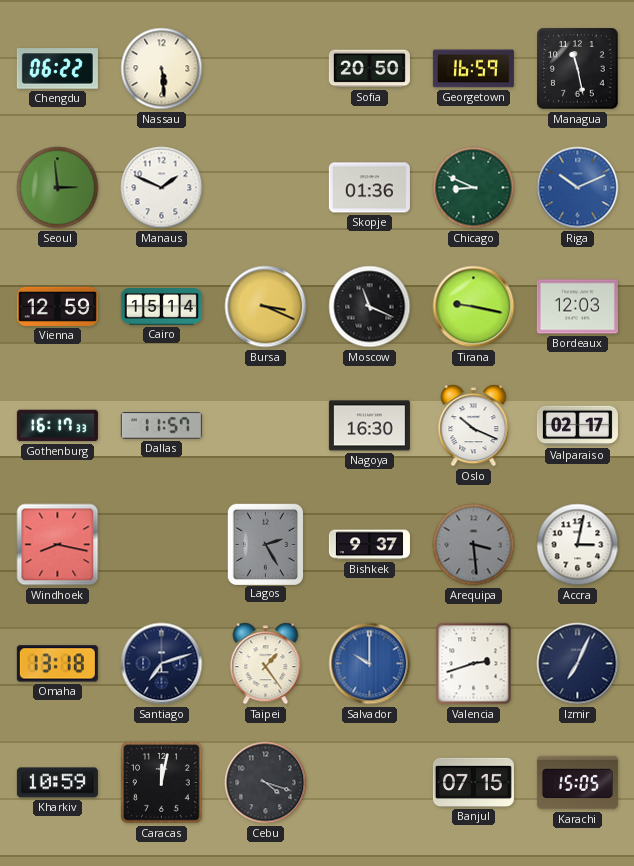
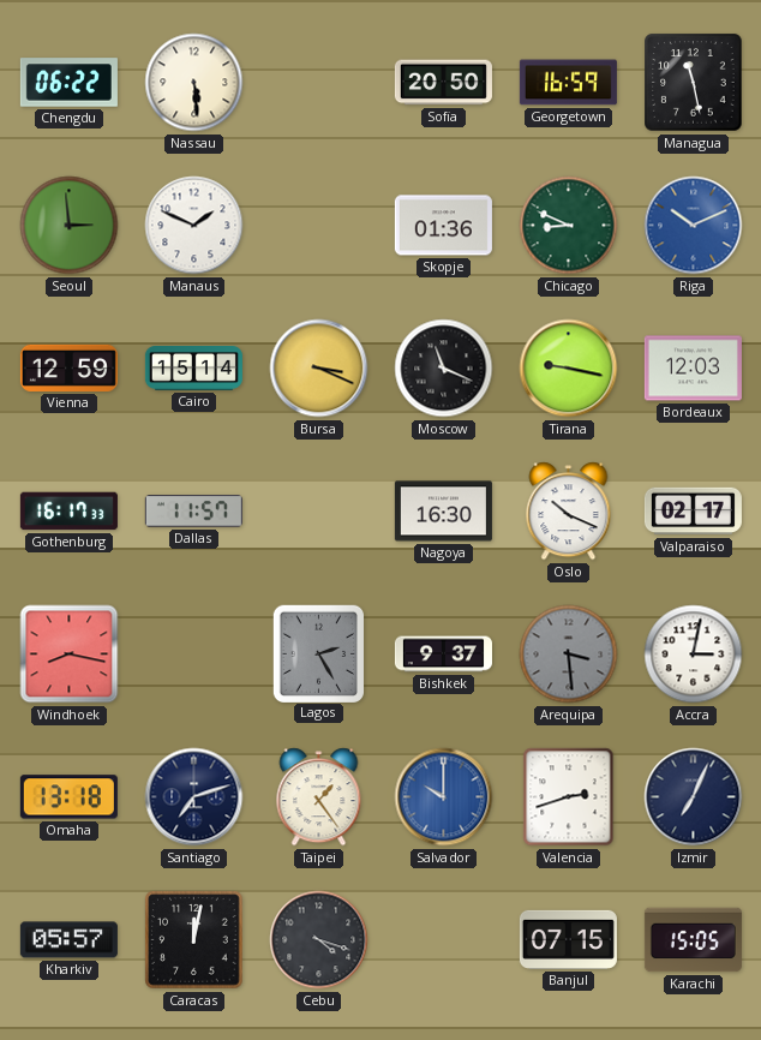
Kharkiv: 10:59 -> 05:57
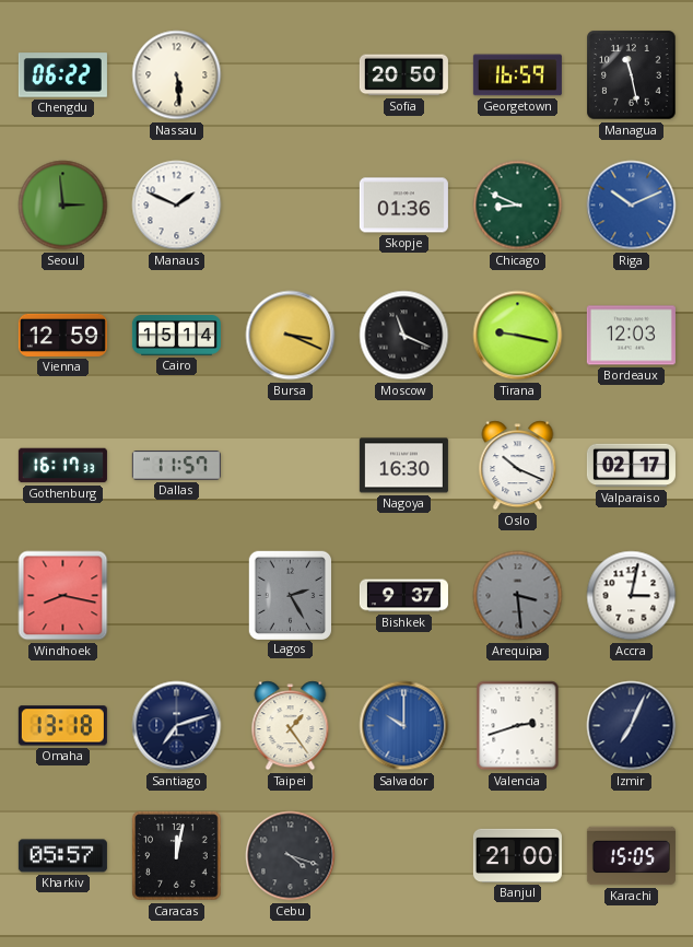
Banjul: 07:15 -> 21:00
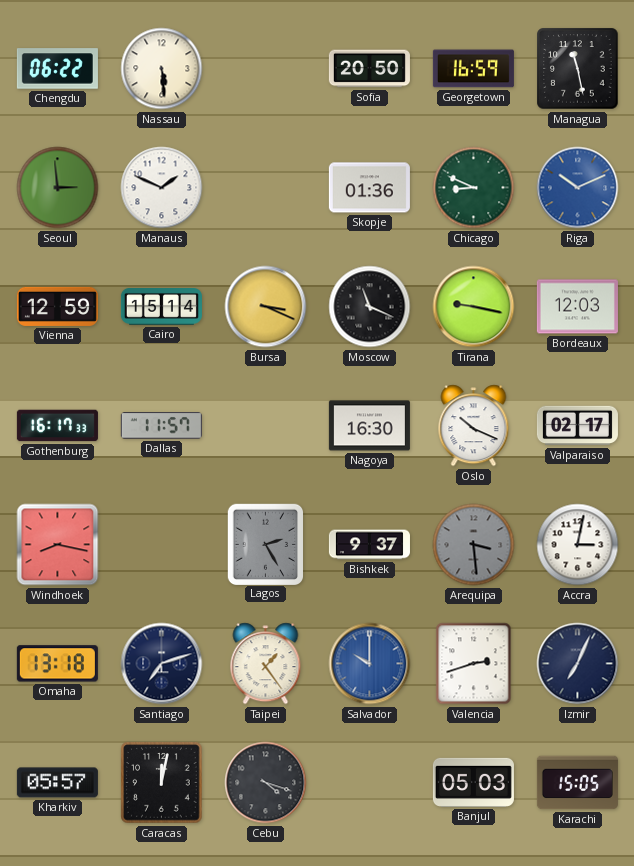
Banjul: 21:00 -> 05:03
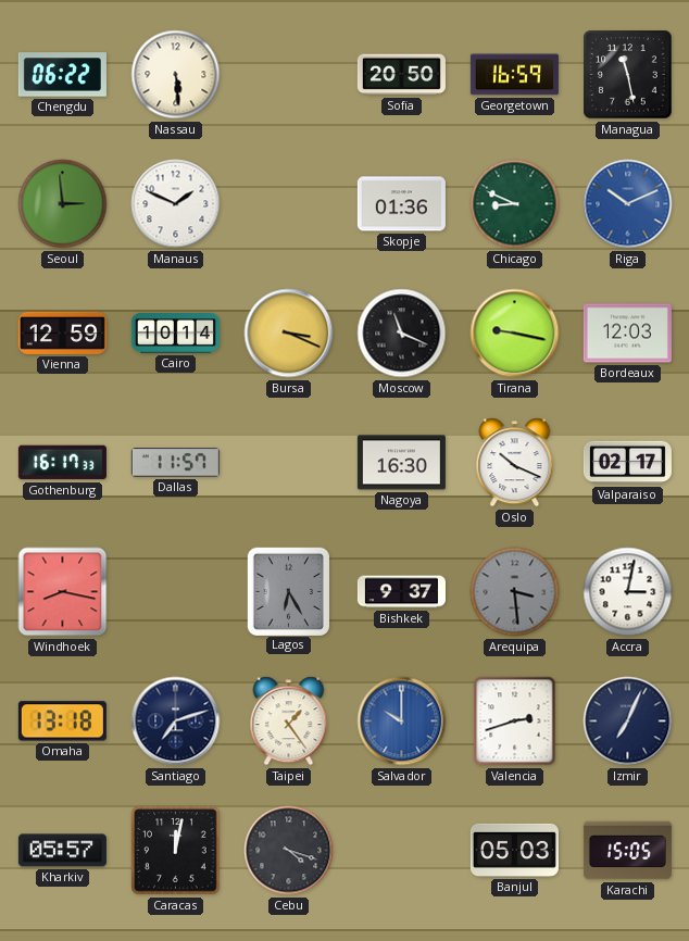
Cairo: 15:14 -> 10:14
Lagos: 2:25 -> 6:25
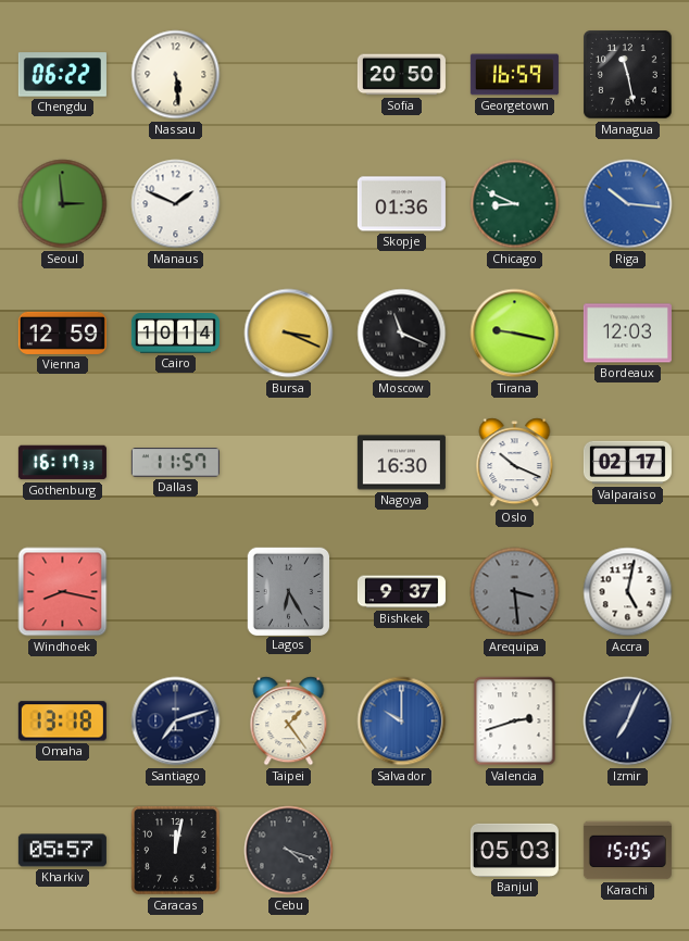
Riga: 10:11 -> 10:16
Accra: 3:02 -> 5:02
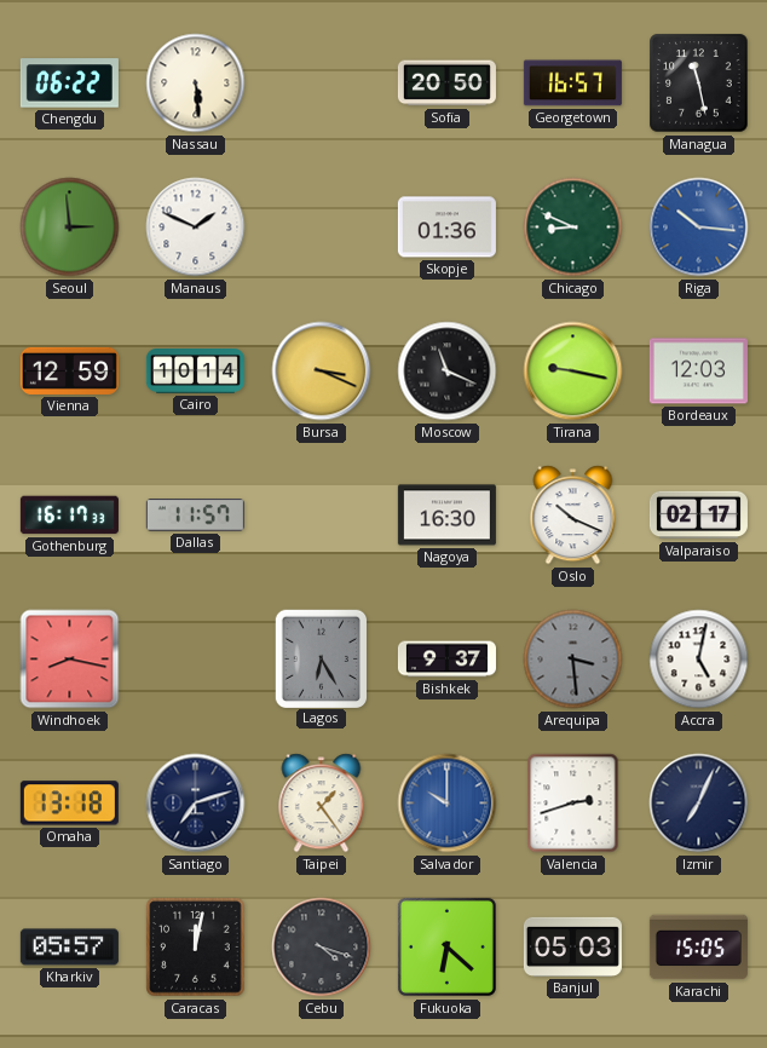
Georgetown: 16:59 -> 16:57
Fukuoka: none -> 6:22
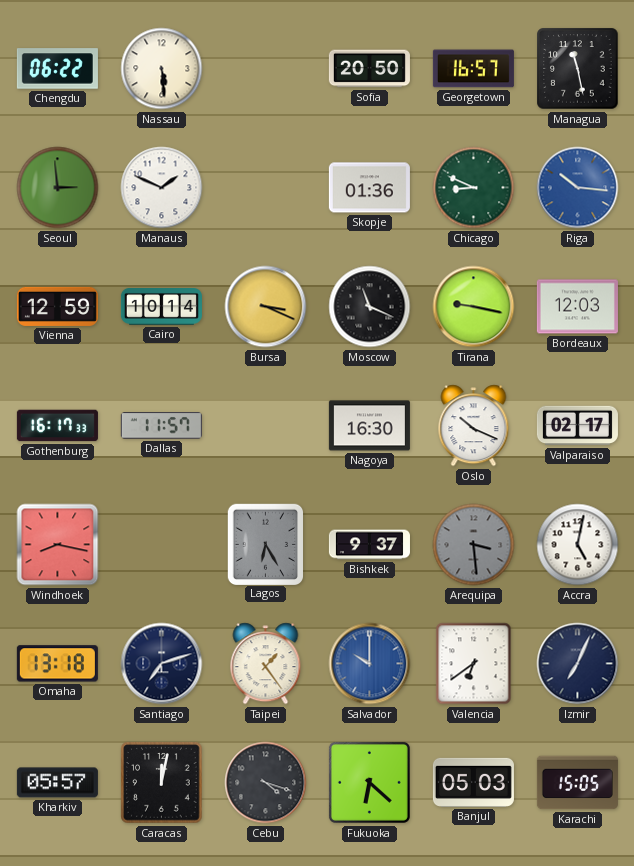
Valencia: 2:42 -> 6:39
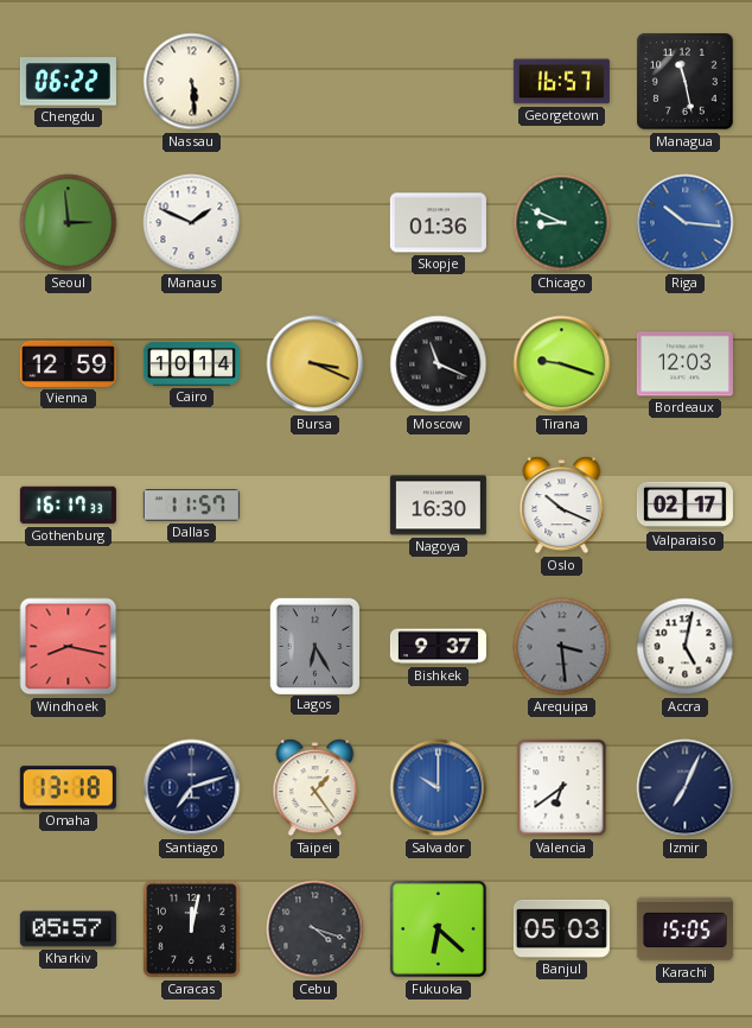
Sofia: 20:50 -> none
Tirana: 9:17 -> 9:18
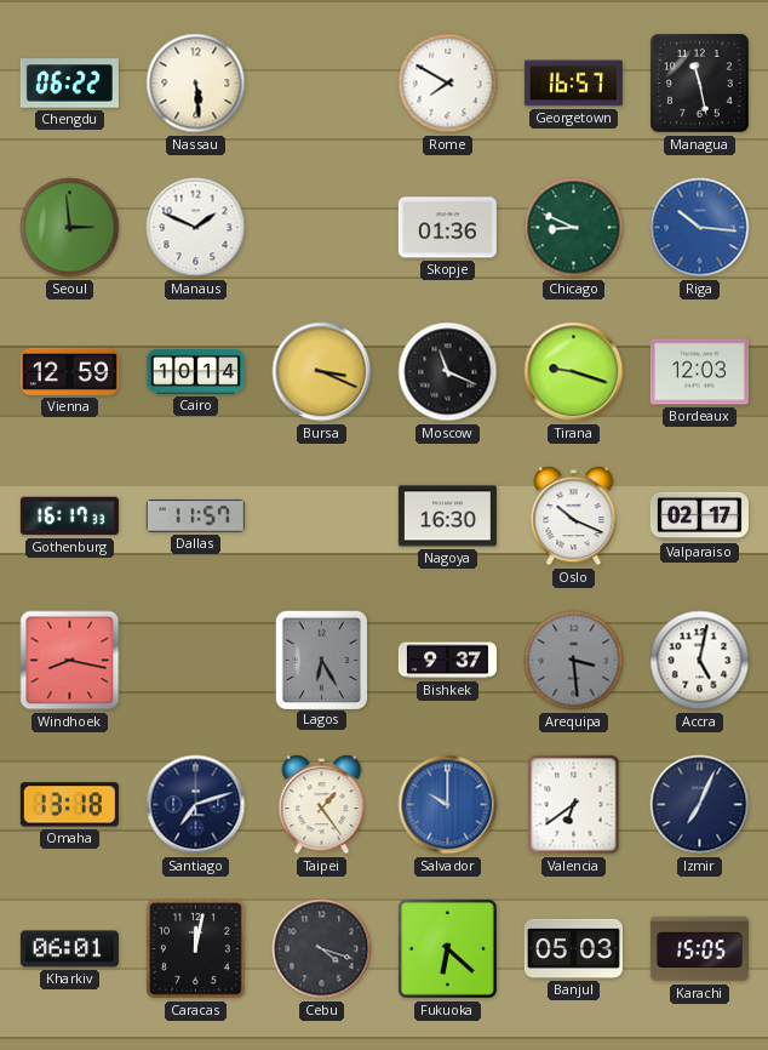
Rome: none -> 7:50
Kharkiv: 05:57 -> 06:01
